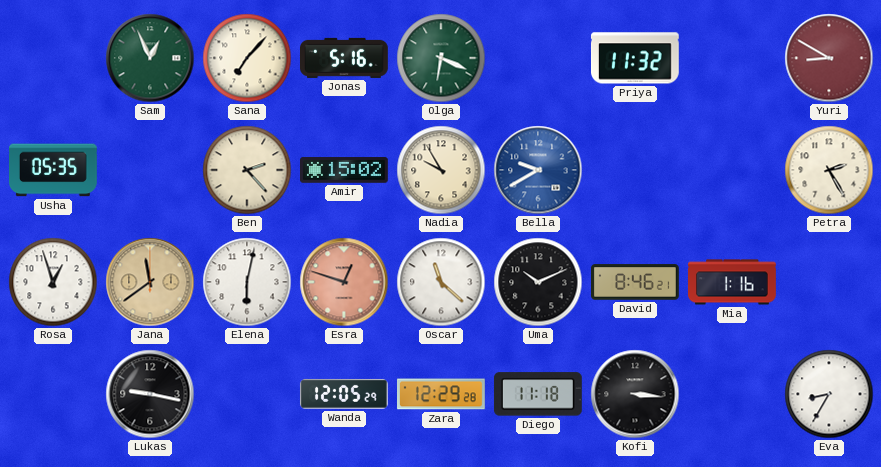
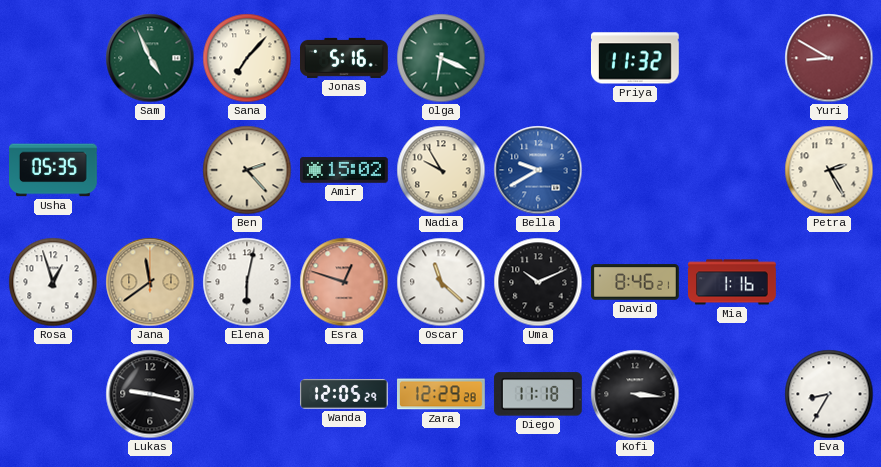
Sam: 12:56 -> 4:56
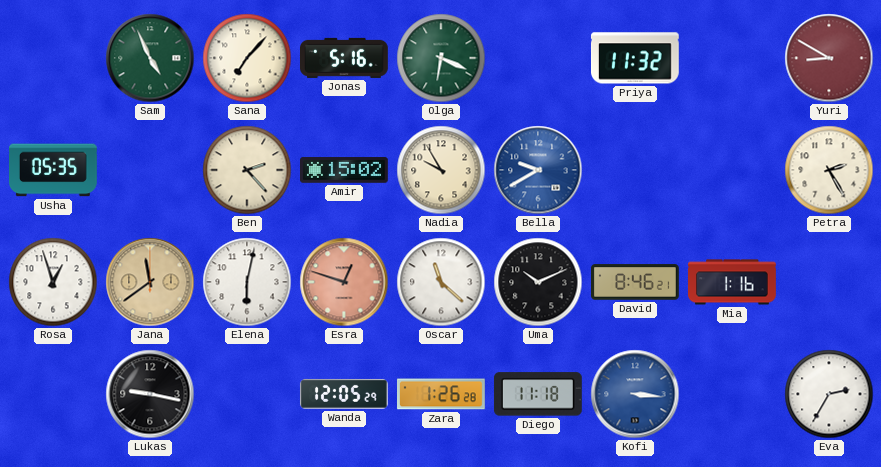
Zara: 12:29 -> 1:26
Kofi dial: black -> blue
Eva: 8:35 -> 2:35
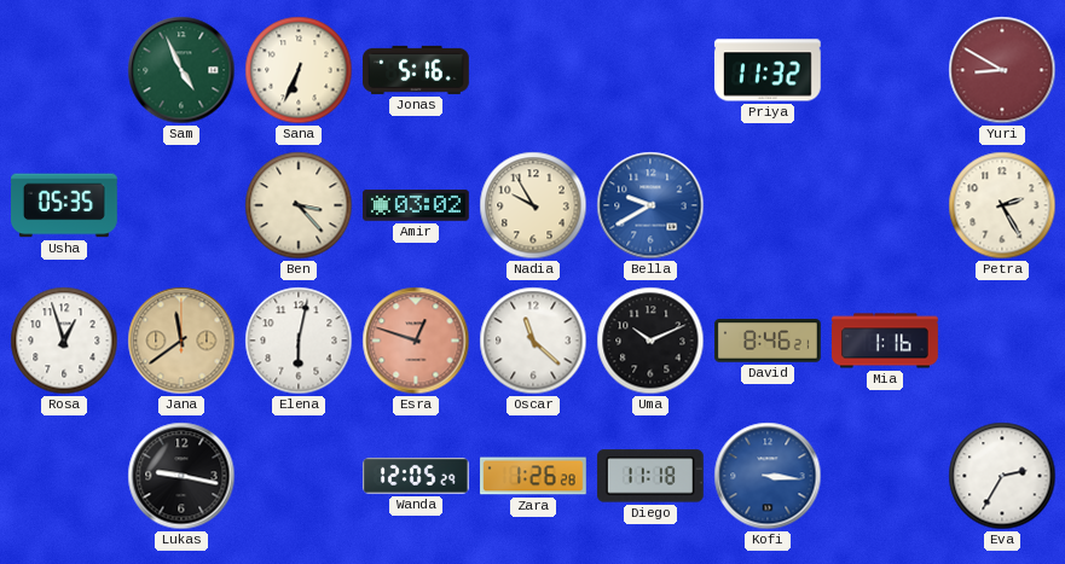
Sana: 7:07 -> 6:34
Olga: 6:19 -> none
Ben: 2:23 -> 3:23
Amir: 15:02 -> 03:02
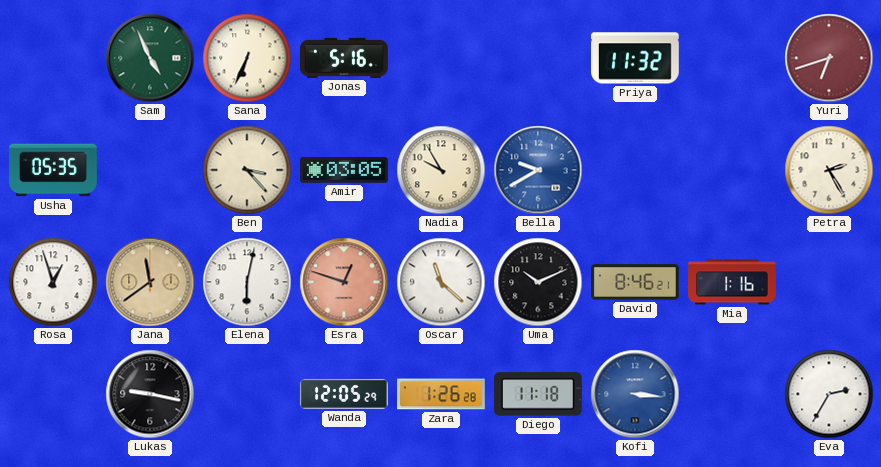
Yuri: 8:50 -> 6:42
Amir: 03:02 -> 03:05
